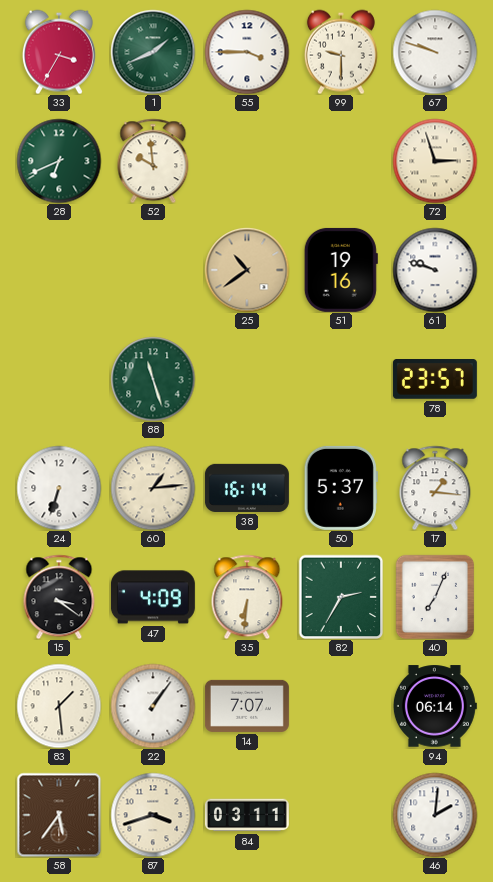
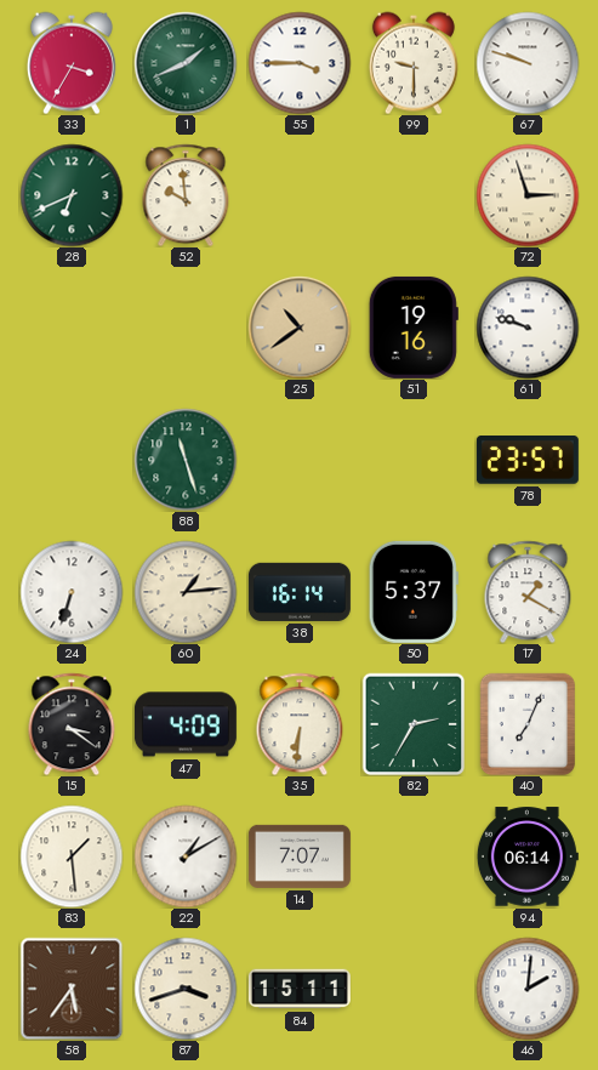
17: 1:16 -> 1:20
22: 1:06 -> 1:10
84: 03:11 -> 15:11
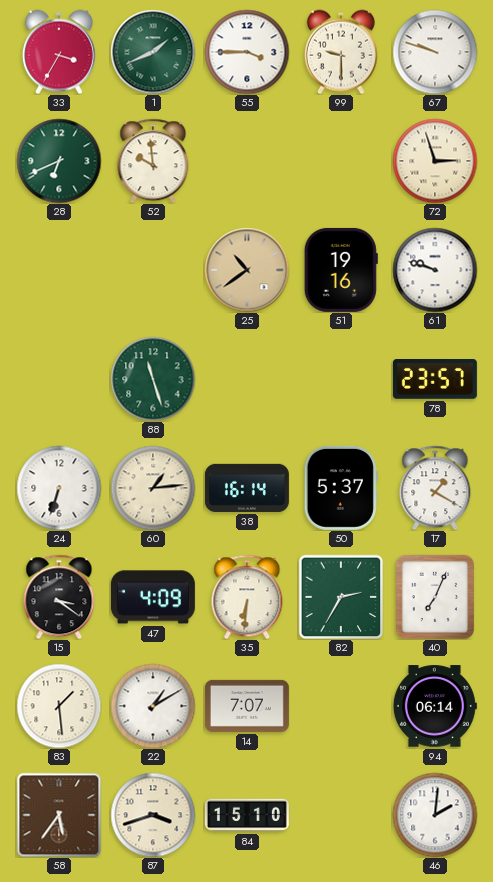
84: 15:11 -> 15:10
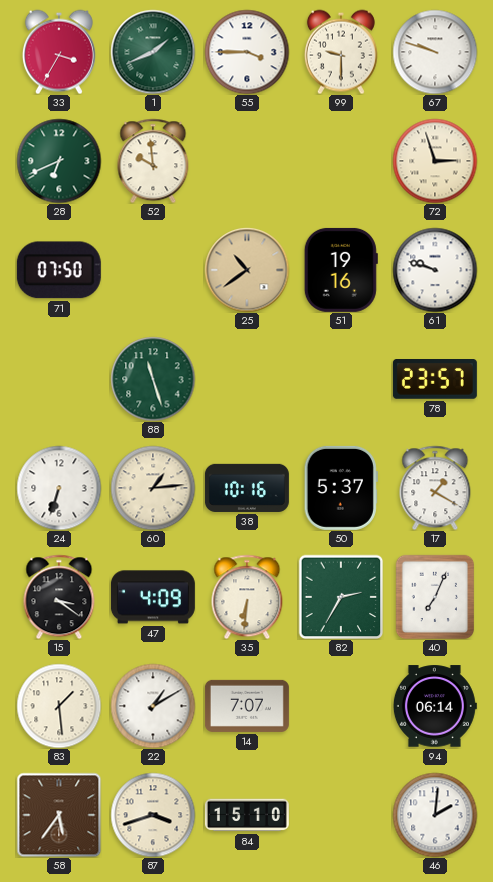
71: none -> 07:50
38: 16:14 -> 10:16
